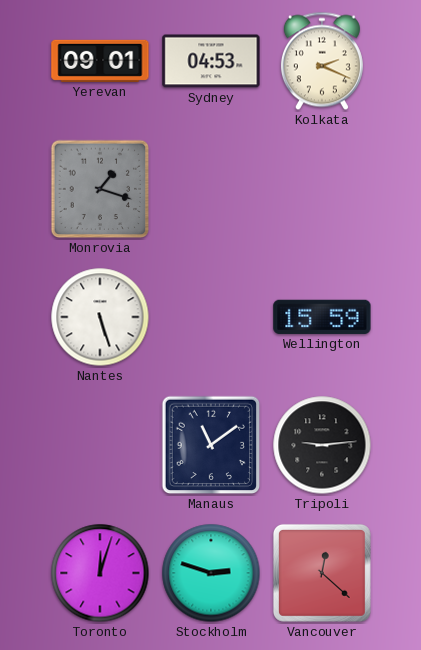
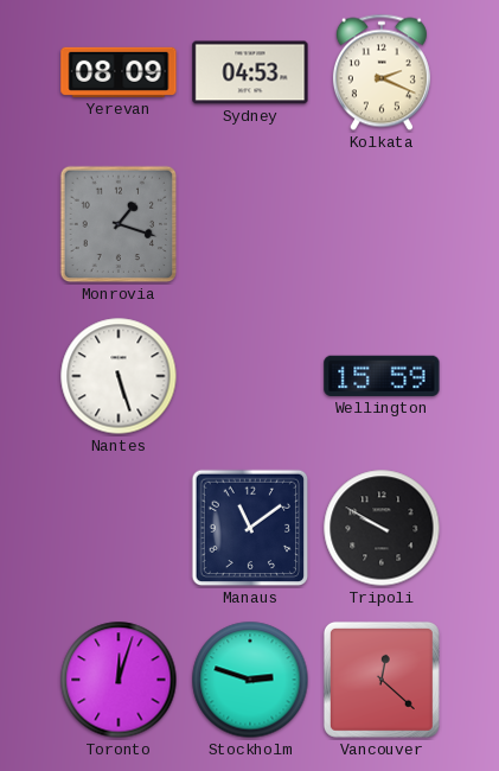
Yerevan: 09:01 -> 08:09
Tripoli: 9:14 -> 9:50
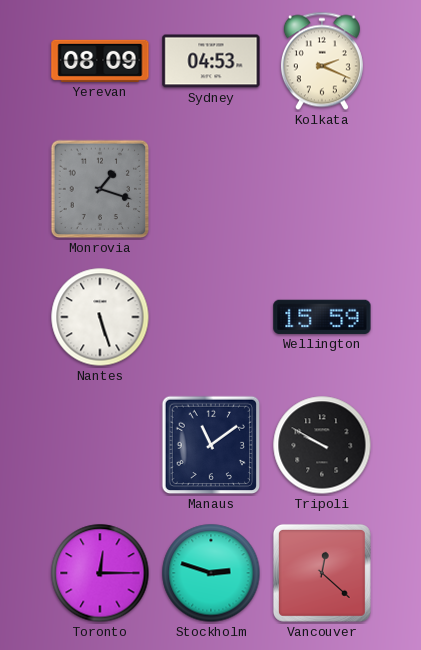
Toronto: 12:03 -> 12:15
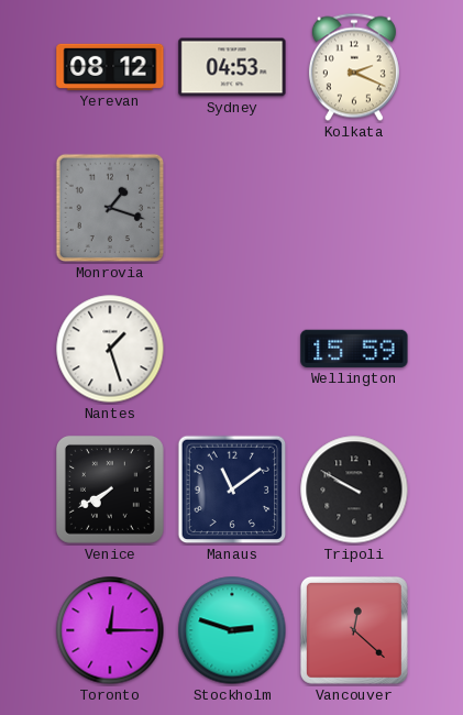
Yerevan: 08:09 -> 08:12
Nantes: 5:27 -> 1:27
Venice: none -> 7:40
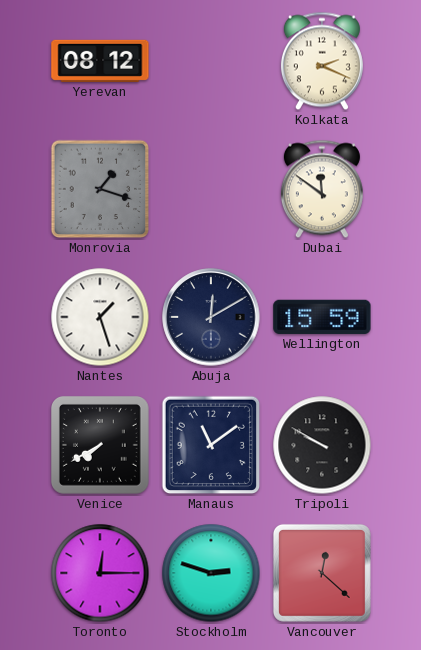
Sydney: 04:53 -> none
Dubai: none -> 11:51
Abuja: none -> 12:10
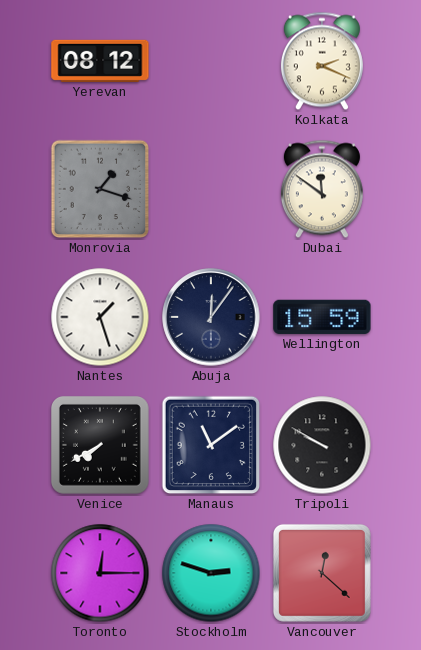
Abuja: 12:10 -> 12:06
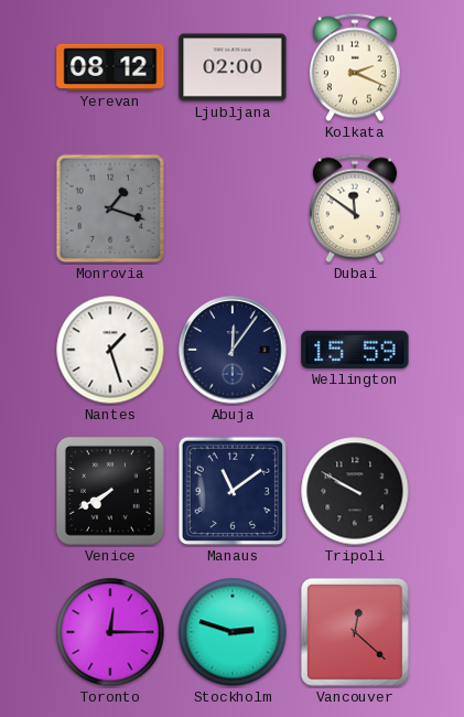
Ljubljana: none -> 02:00
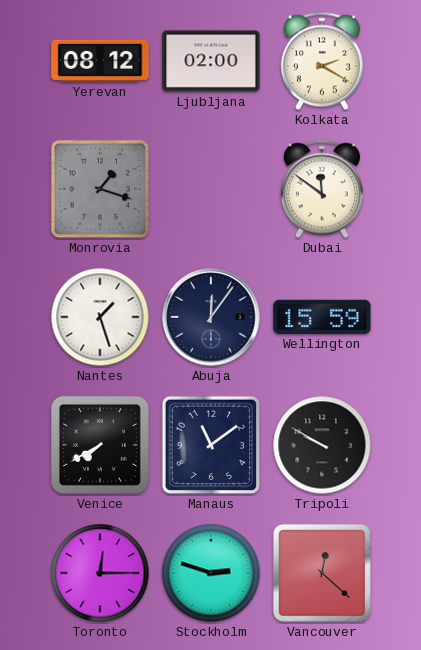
Kolkata: 2:19 -> 2:20
